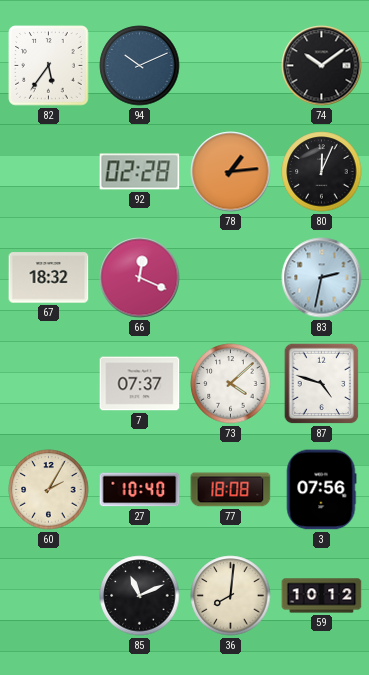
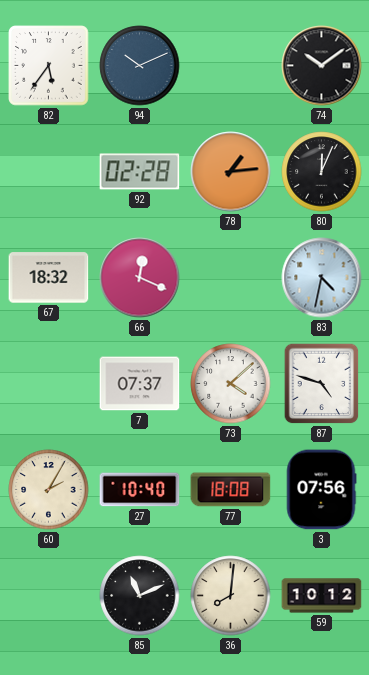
83: 2:32 -> 4:32
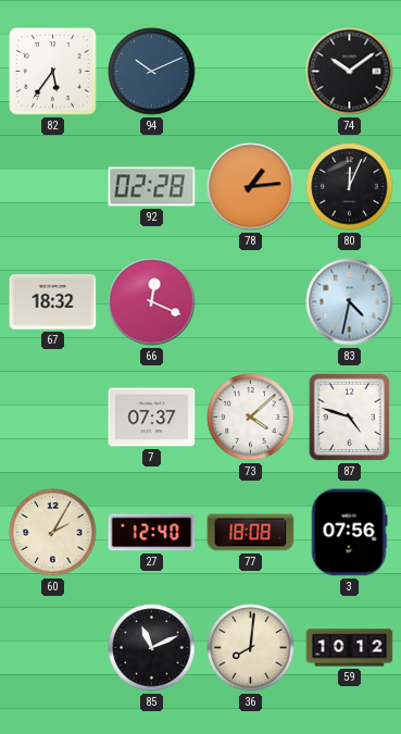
27: 10:40 -> 12:40
